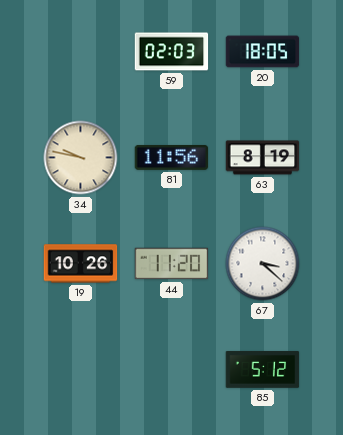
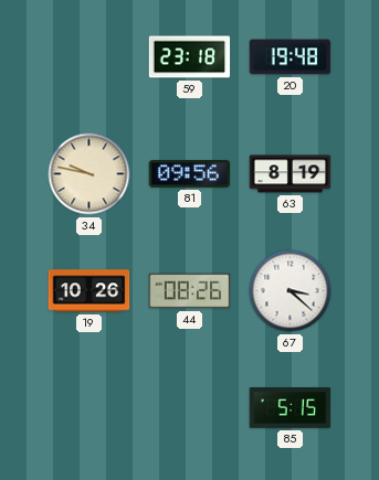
59: 02:03 -> 23:18
20: 18:05 -> 19:48
81: 11:56 -> 09:56
44: 11:20 -> 08:26
85: 5:12 -> 5:15
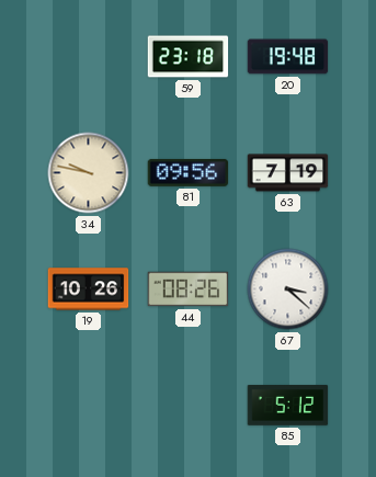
63: 8:19 -> 7:19
85: 5:15 -> 5:12
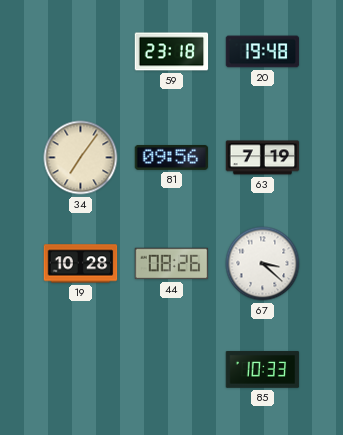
34: 9:47 -> 7:06
19: 10:26 -> 10:28
85: 5:12 -> 10:33
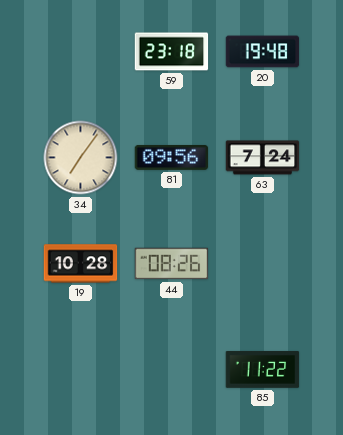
63: 7:19 -> 7:24
67: 3:22 -> none
85: 10:33 -> 11:22
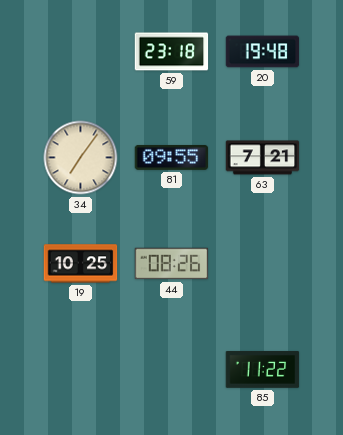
81: 09:56 -> 09:55
63: 7:24 -> 7:21
19: 10:28 -> 10:25
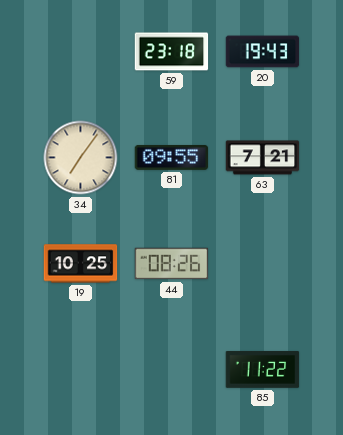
20: 19:48 -> 19:43
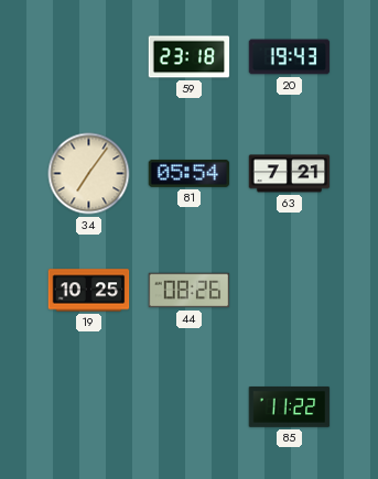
81: 09:55 -> 05:54
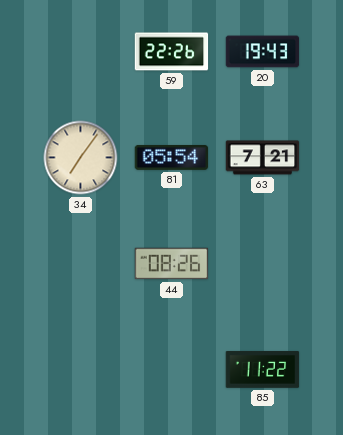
59: 23:18 -> 22:26
19: 10:25 -> none
